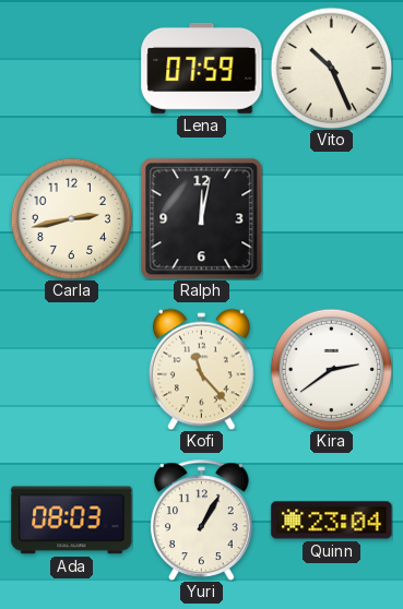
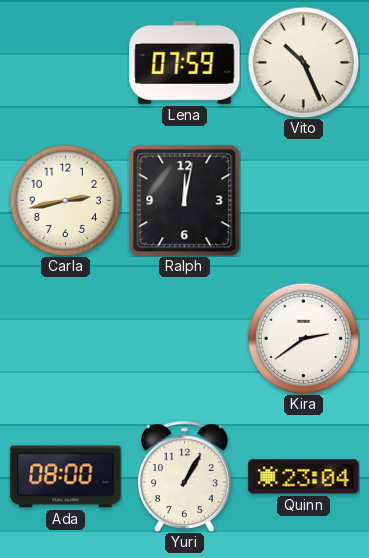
Kofi: 11:23 -> none
Ada: 08:03 -> 08:00
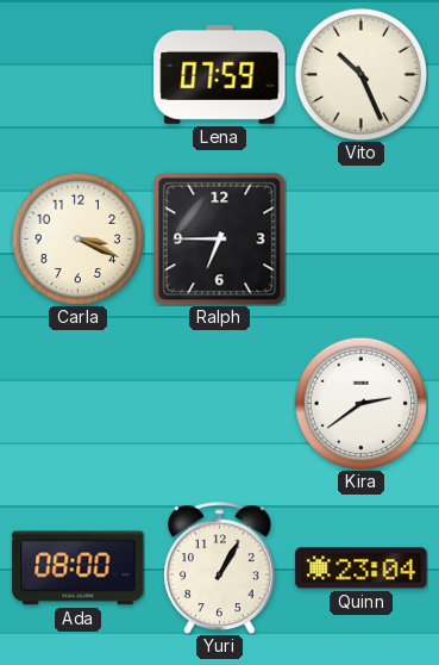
Carla: 2:43 -> 3:19
Ralph: 12:02 -> 6:45
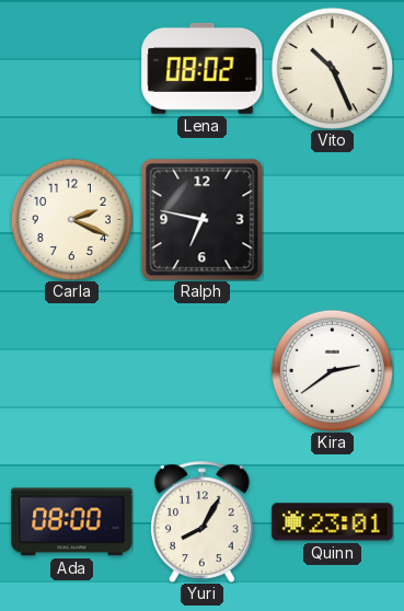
Lena: 07:59 -> 08:02
Carla: 3:19 -> 2:19
Ralph: 6:45 -> 6:47
Yuri: 1:05 -> 8:05
Quinn: 23:04 -> 23:01
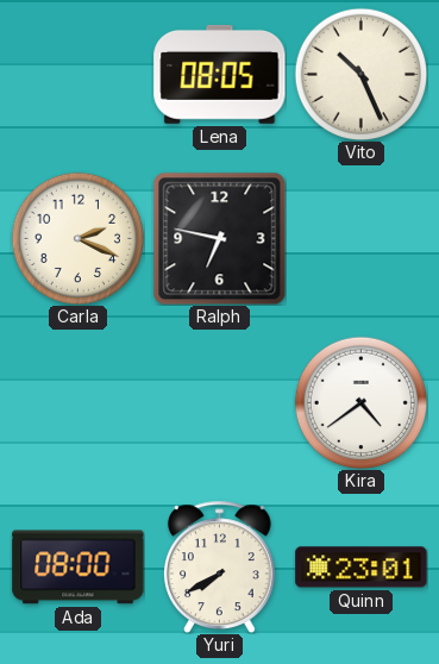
Lena: 08:02 -> 08:05
Kira: 2:39 -> 4:39
Yuri: 8:05 -> 7:40
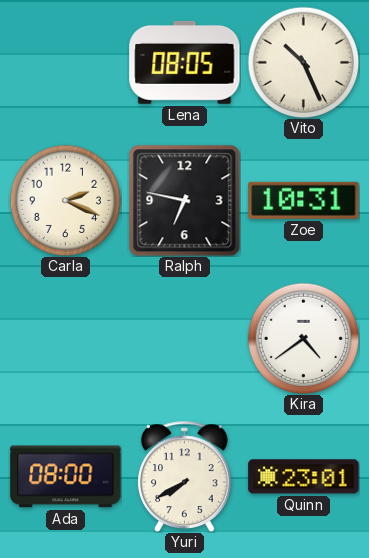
Zoe: none -> 10:31
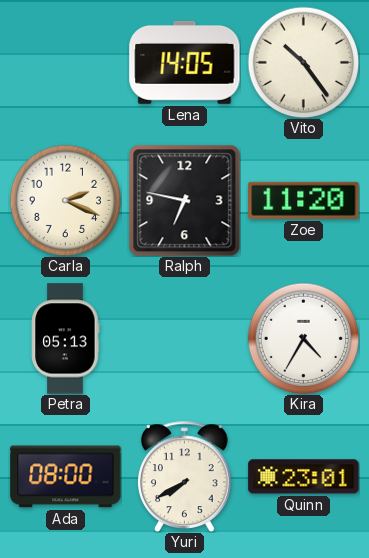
Lena: 08:05 -> 14:05
Vito: 10:26 -> 10:24
Zoe: 10:31 -> 11:20
Petra: none -> 05:13
Kira: 4:39 -> 4:35
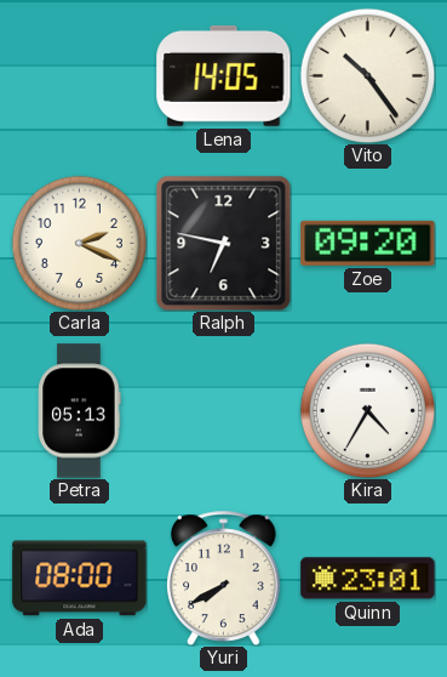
Zoe: 11:20 -> 09:20
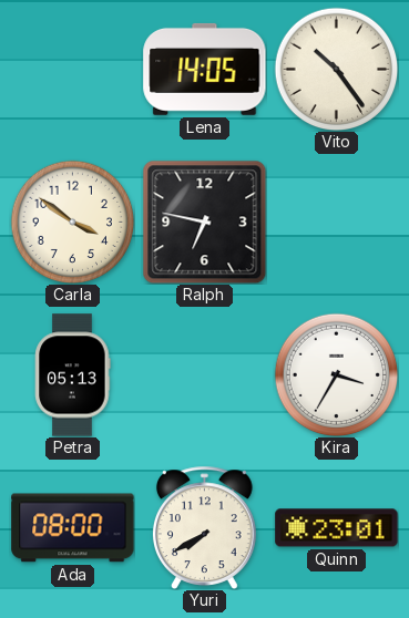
Carla: 2:19 -> 3:51
Zoe: 09:20 -> none
Kira: 4:35 -> 3:35
